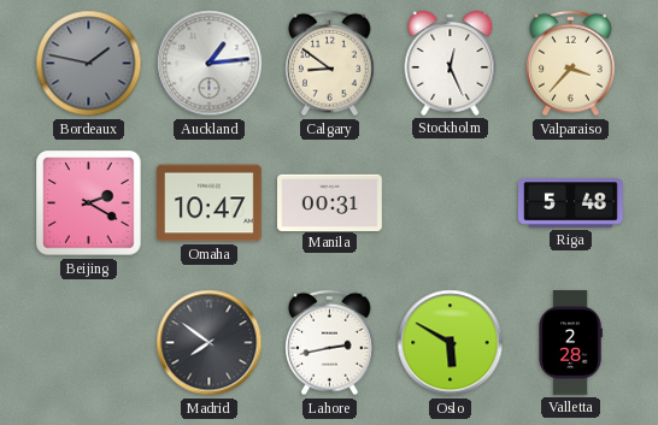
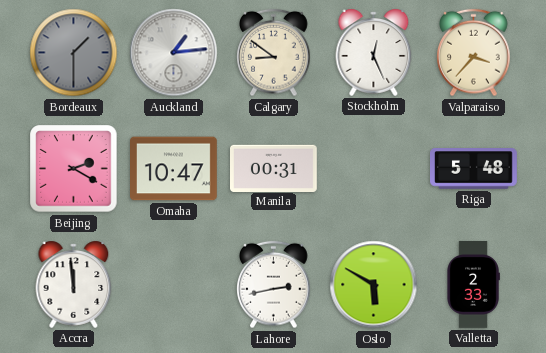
Bordeaux: 1:47 -> 1:30
Accra: none -> 11:59
Madrid: 7:51 -> none
Valletta: 2:28 -> 2:33
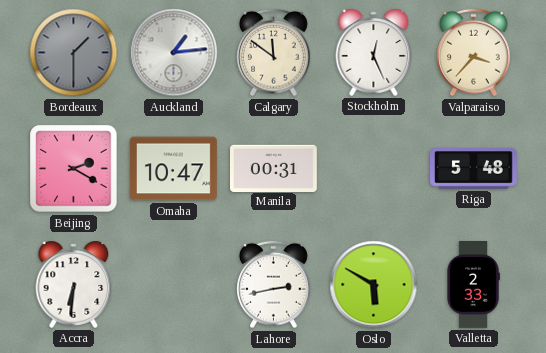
Calgary: 8:51 -> 11:51
Accra: 11:59 -> 6:31
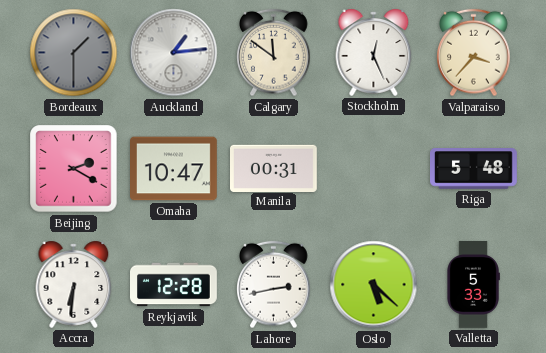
Reykjavik: none -> 12:28
Oslo: 5:50 -> 5:22
Valletta: 2:33 -> 5:33
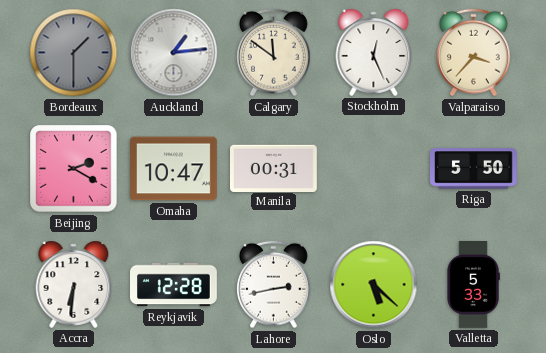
Riga: 5:48 -> 5:50
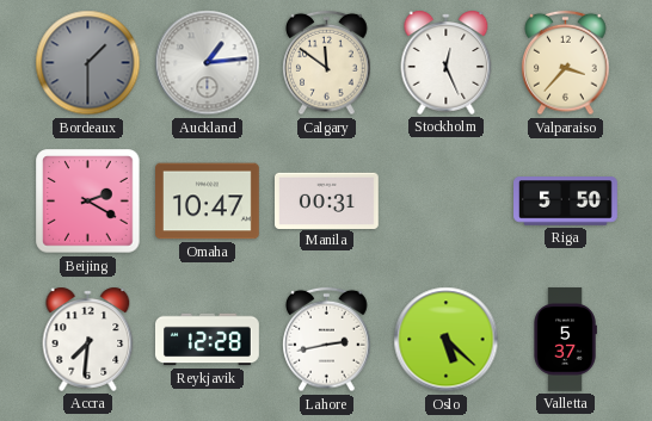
Accra: 6:31 -> 7:31
Valletta: 5:33 -> 5:37
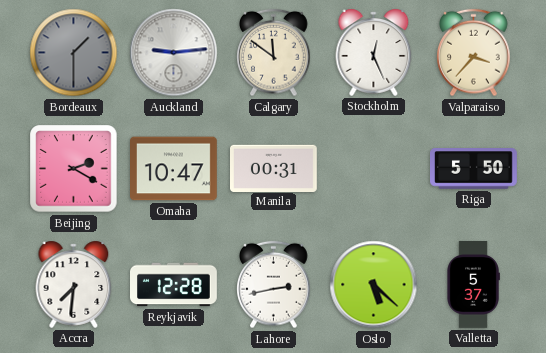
Auckland: 1:14 -> 9:14
